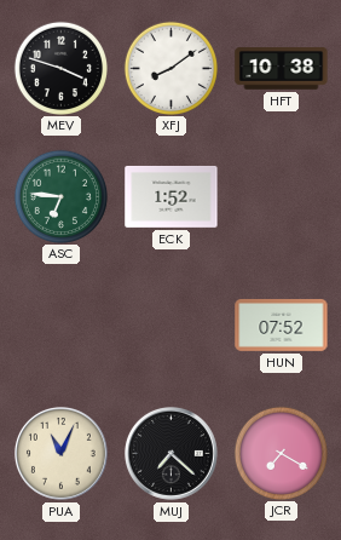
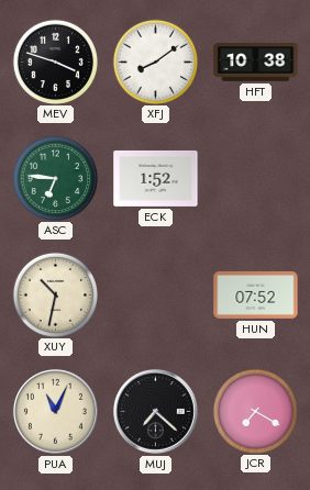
XUY: none -> 10:32
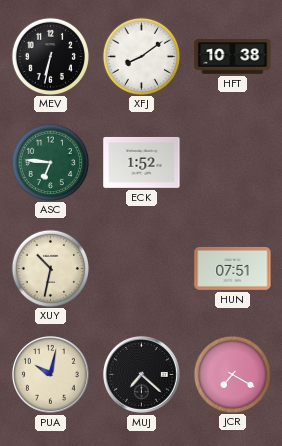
MEV: 3:48 -> 6:32
HUN: 07:52 -> 07:51
PUA: 11:04 -> 10:02
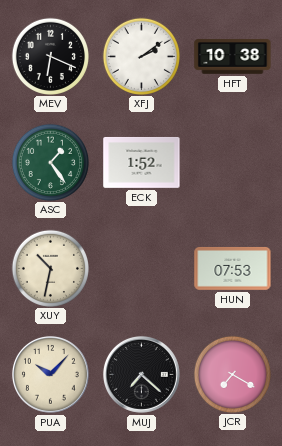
MEV: 6:32 -> 6:19
XFJ: 8:09 -> 2:09
ASC: 6:46 -> 1:24
HUN: 07:51 -> 07:53
PUA: 10:02 -> 10:07
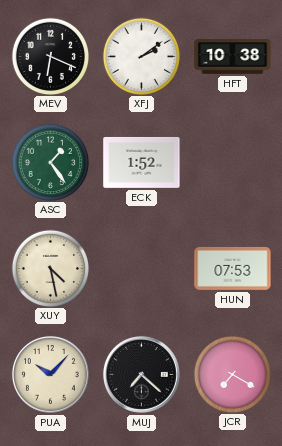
XUY: 10:32 -> 4:28
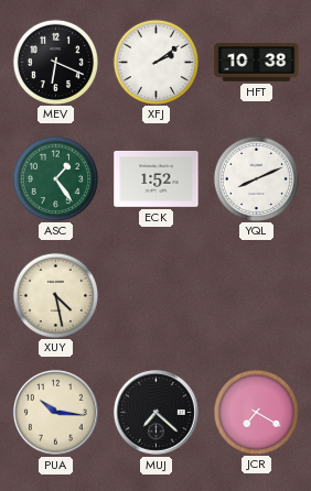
YQL: none -> 8:11
HUN: 07:53 -> none
PUA: 10:07 -> 10:16
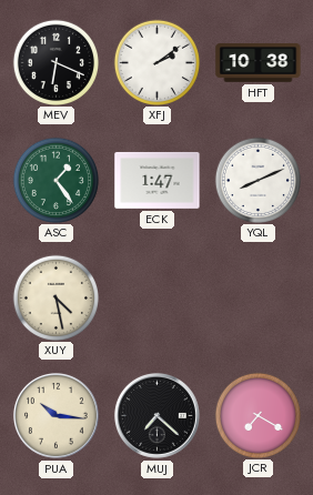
ECK: 1:52 -> 1:47
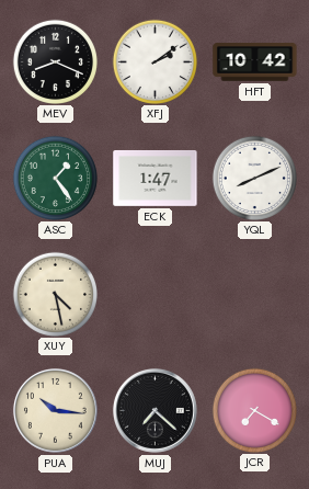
MEV: 6:19 -> 8:19
HFT: 10:38 -> 10:42
